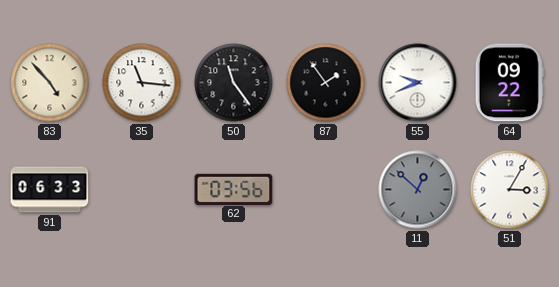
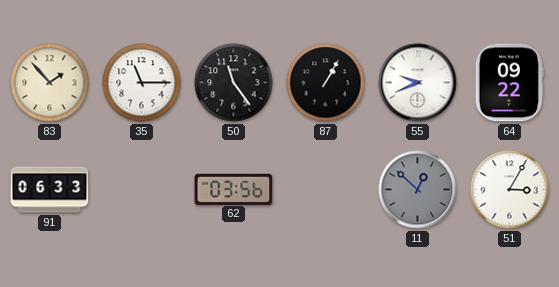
83: 4:53 -> 1:53
35: 11:16 -> 11:15
87: 1:54 -> 1:05
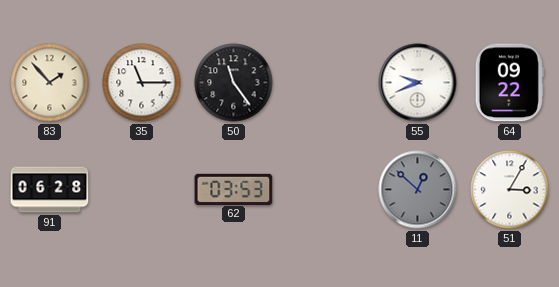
87: 1:05 -> none
91: 06:33 -> 06:28
62: 03:56 -> 03:53
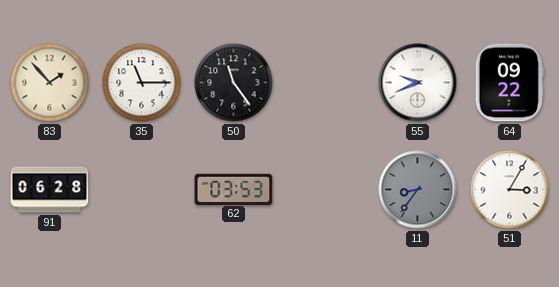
11: 12:52 -> 8:36
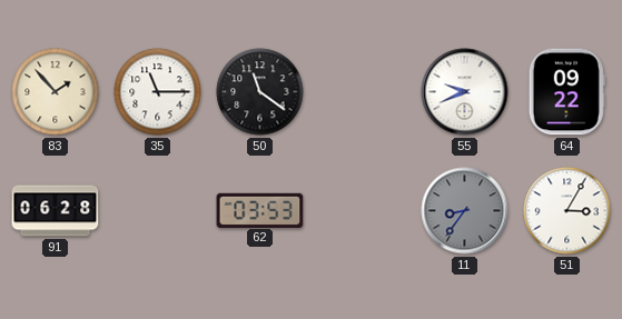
50: 11:24 -> 11:21
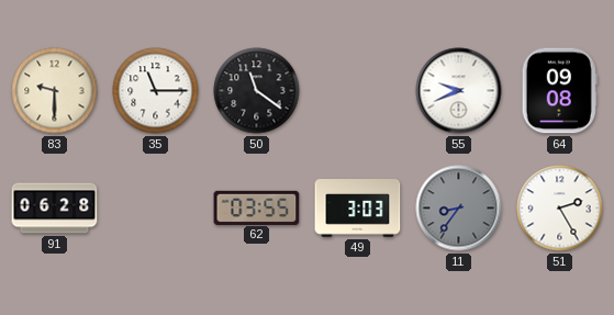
83: 1:53 -> 9:30
64: 09:22 -> 09:08
62: 03:53 -> 03:55
49: none -> 3:03
51: 3:05 -> 2:25
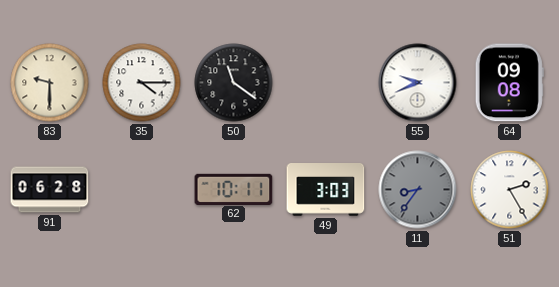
35: 11:15 -> 4:15
62: 03:55 -> 10:11
